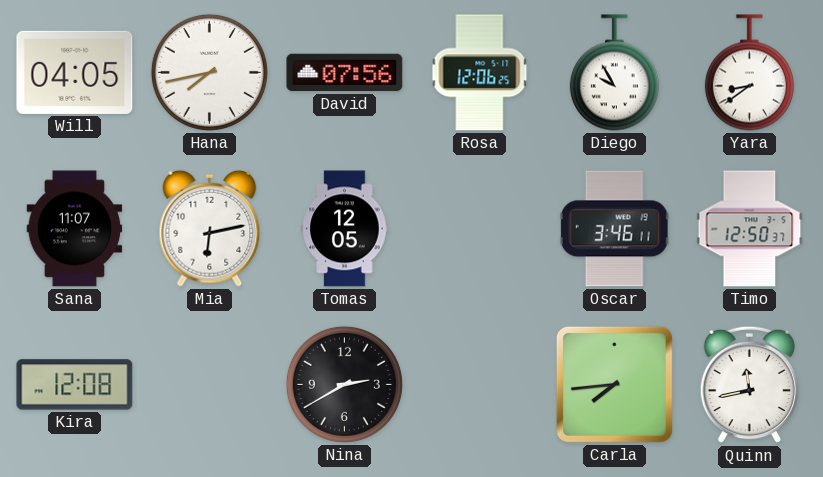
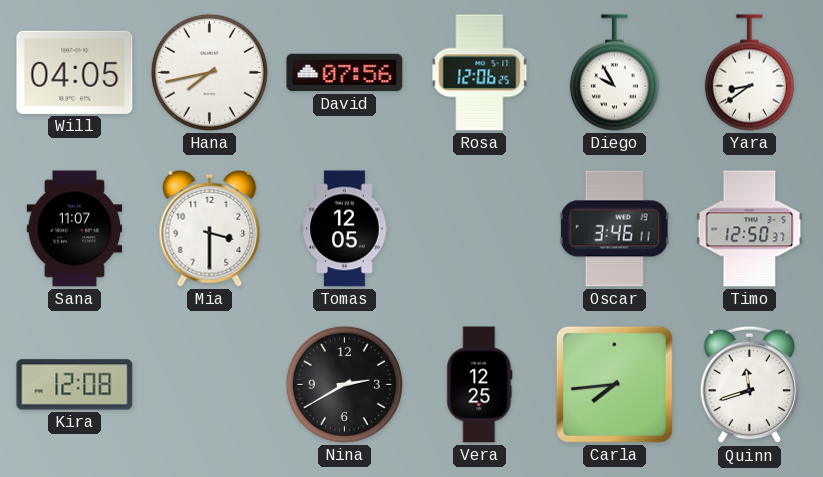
Mia: 6:13 -> 3:30
Vera: none -> 12:25
Quinn: 11:43 -> 11:42
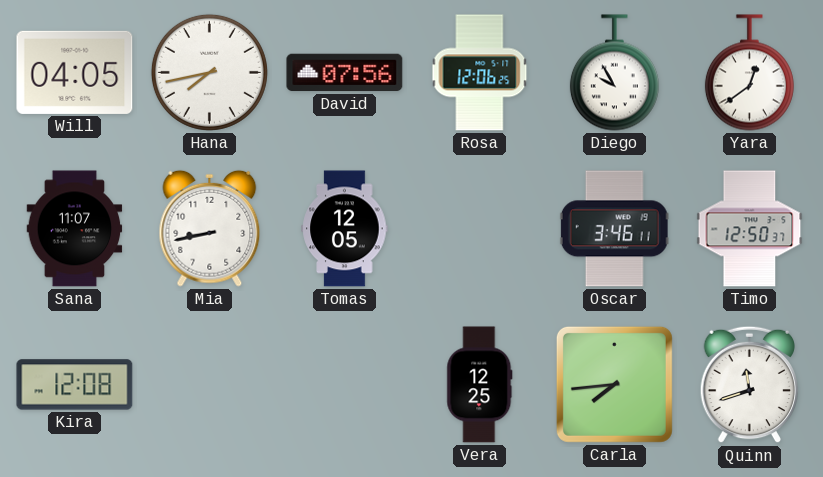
Yara: 8:39 -> 12:39
Mia: 3:30 -> 8:43
Nina: 2:40 -> none
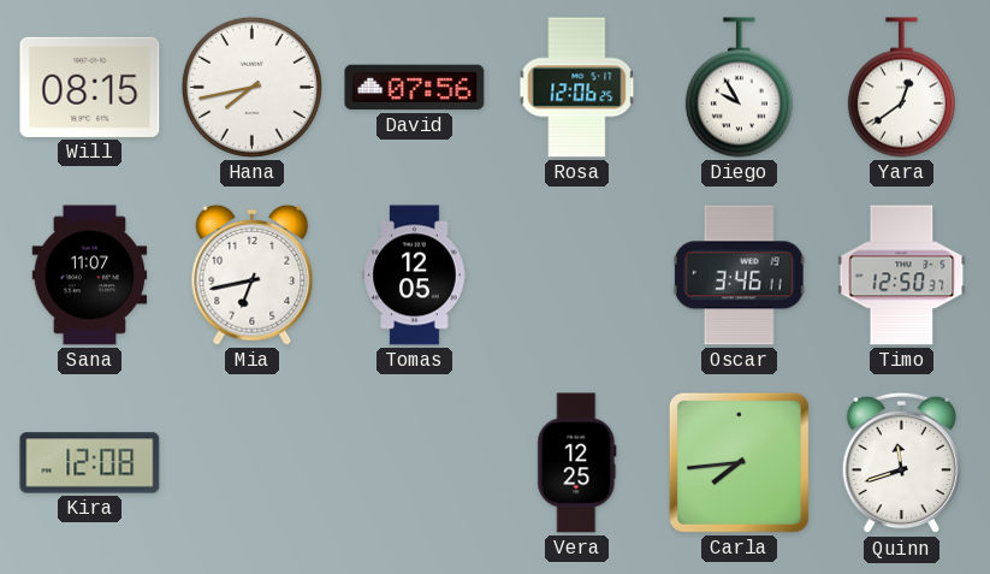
Will: 04:05 -> 08:15
Mia: 8:43 -> 6:43
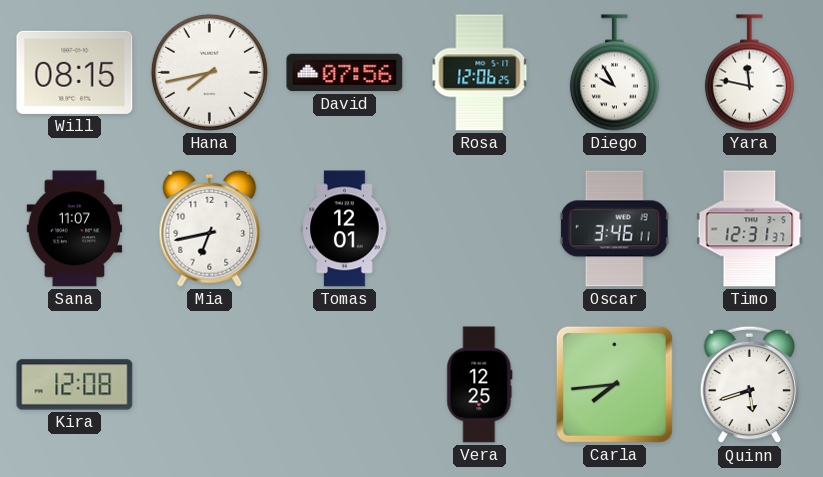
Yara: 12:39 -> 11:47
Tomas: 12:05 -> 12:01
Timo: 12:50 -> 12:31
Quinn: 11:42 -> 5:42
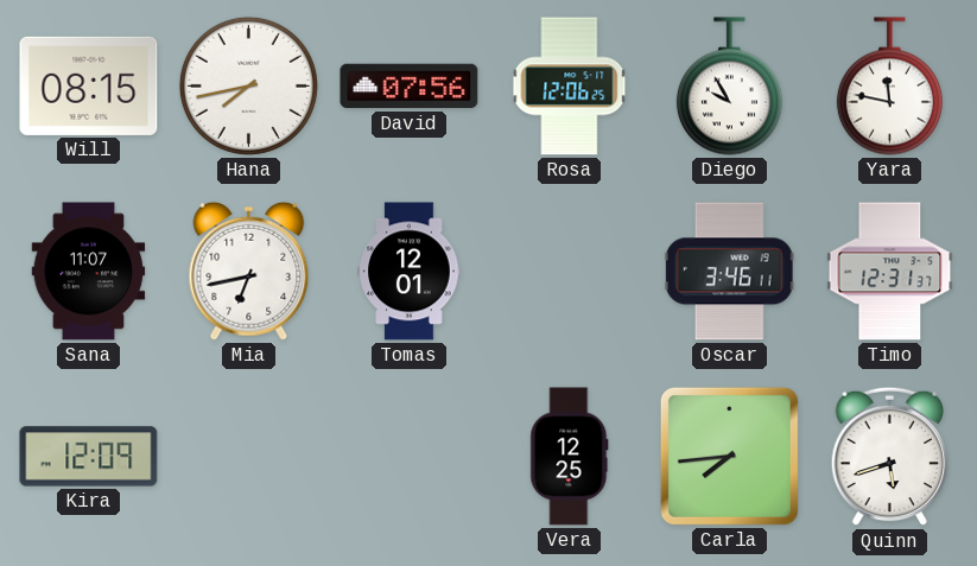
Kira: 12:08 -> 12:09
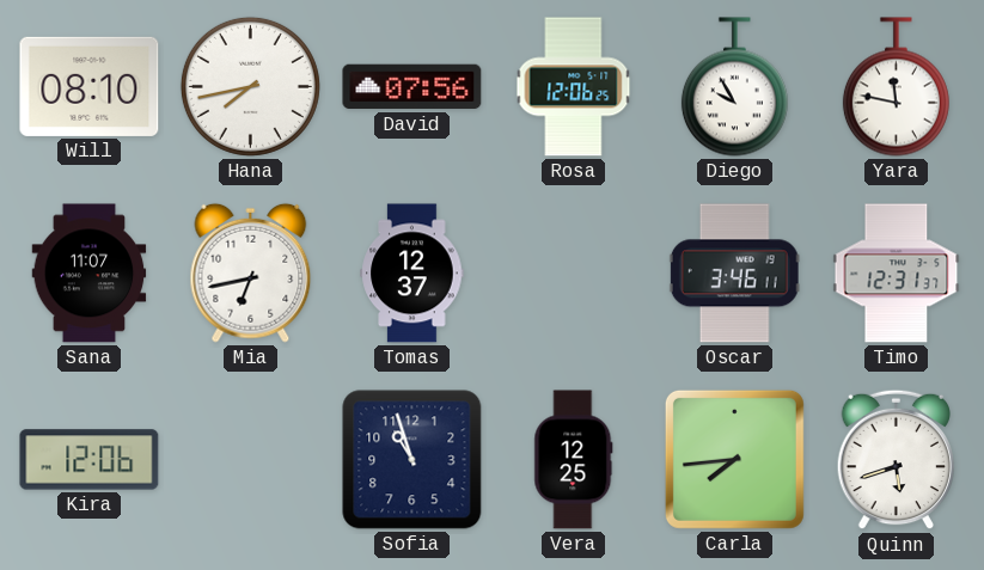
Will: 08:15 -> 08:10
Tomas: 12:01 -> 12:37
Kira: 12:09 -> 12:06
Sofia: none -> 10:57
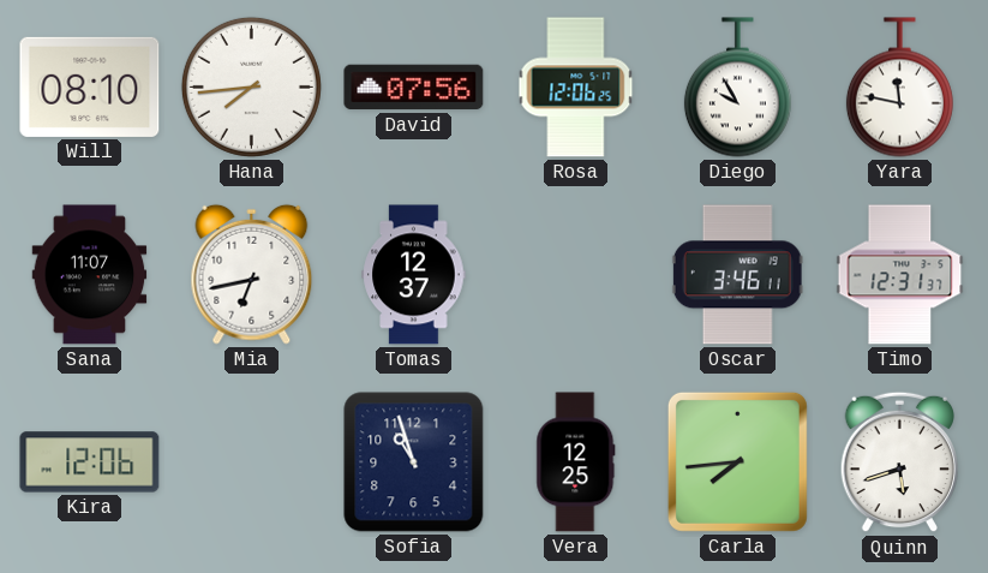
Hana: 7:43 -> 7:44
